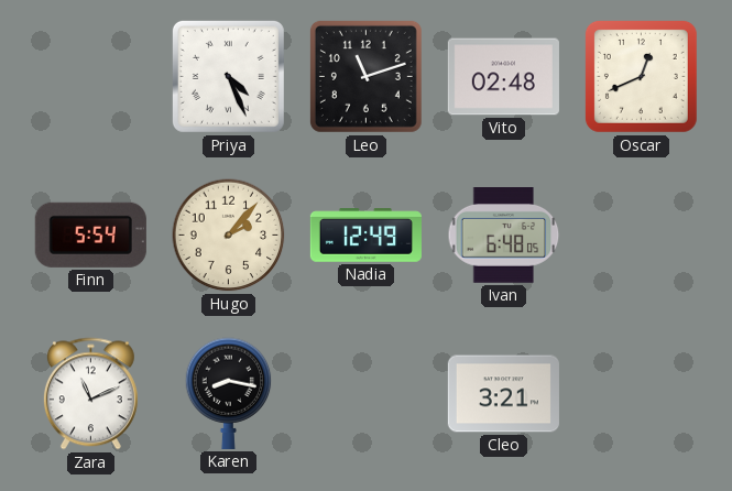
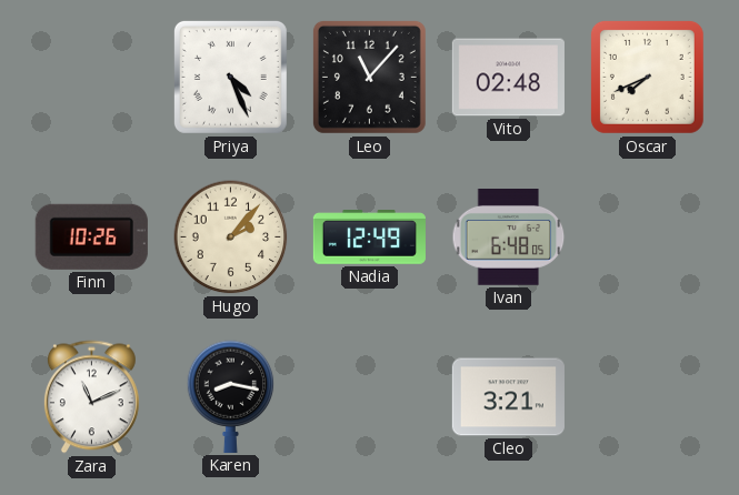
Leo: 11:12 -> 11:07
Oscar: 12:41 -> 7:41
Finn: 5:54 -> 10:26
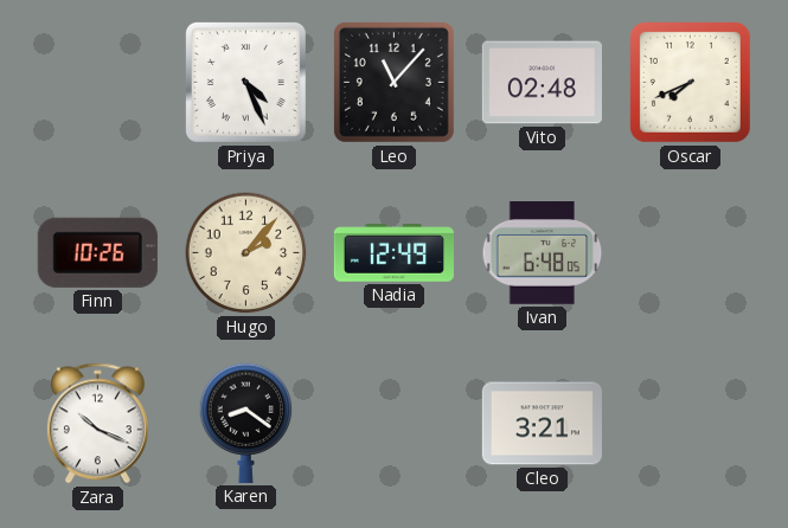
Zara: 11:11 -> 10:19
Karen: 8:17 -> 8:21
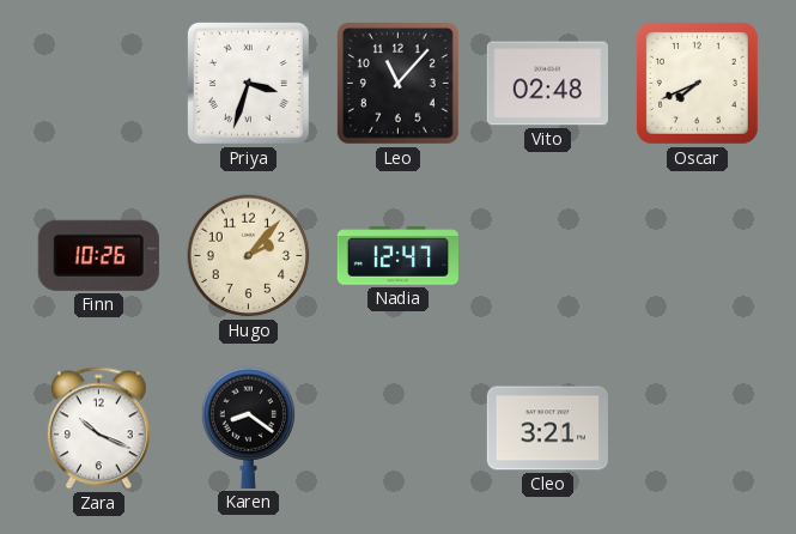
Priya: 4:26 -> 3:33
Nadia: 12:49 -> 12:47
Ivan: 6:48 -> none
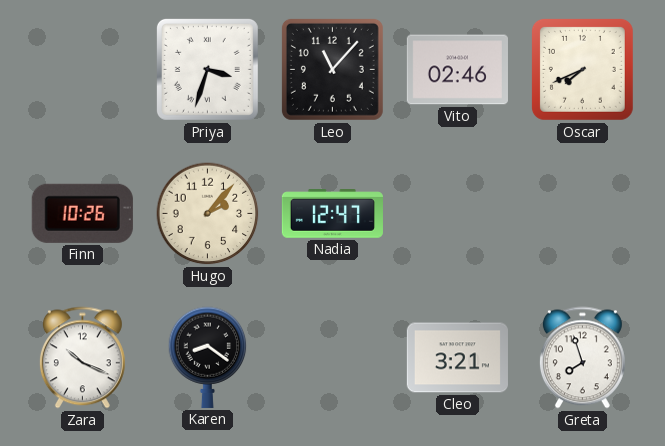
Vito: 02:48 -> 02:46
Greta: none -> 7:57
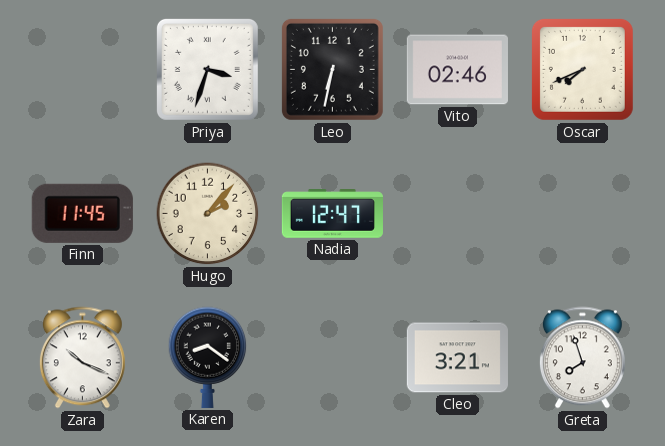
Leo: 11:07 -> 6:32
Finn: 10:26 -> 11:45
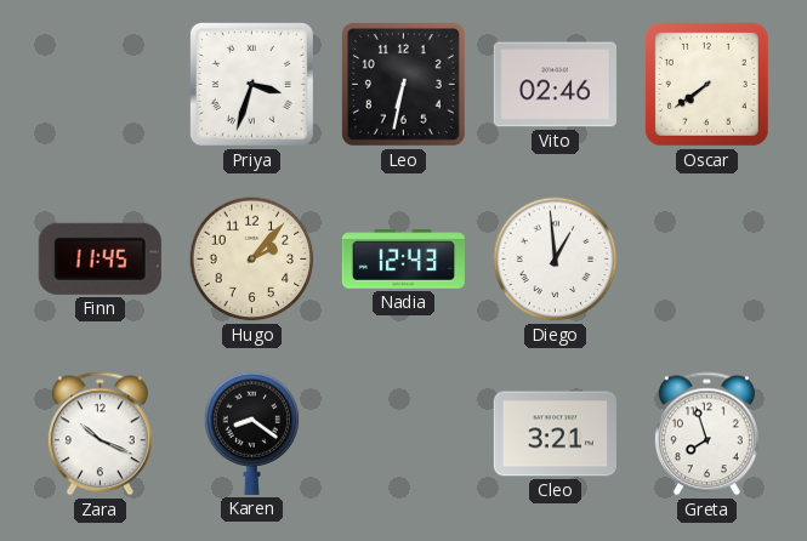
Oscar: 7:41 -> 7:39
Nadia: 12:47 -> 12:43
Diego: none -> 12:59
